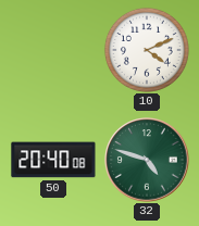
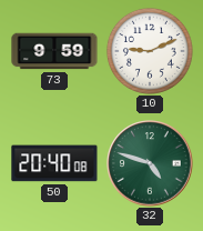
73: none -> 9:59
10: 4:11 -> 9:11
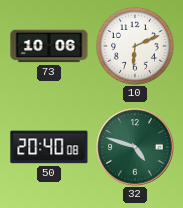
73: 9:59 -> 10:06
10: 9:11 -> 6:11
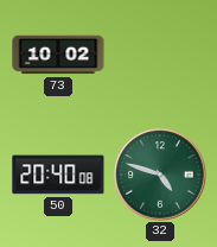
73: 10:06 -> 10:02
10: 6:11 -> none
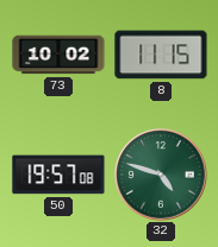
8: none -> 11:15
50: 20:40 -> 19:57
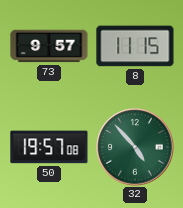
73: 10:02 -> 9:57
32: 4:48 -> 4:53
